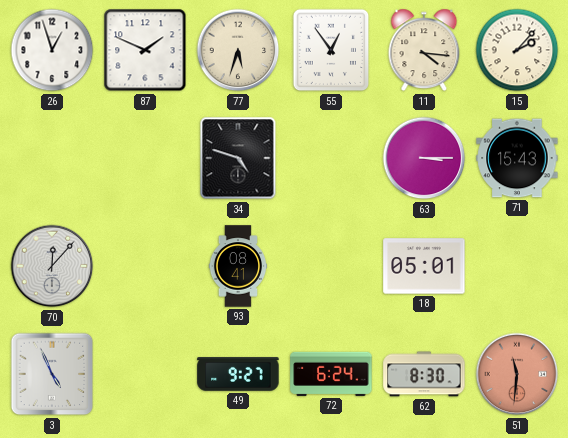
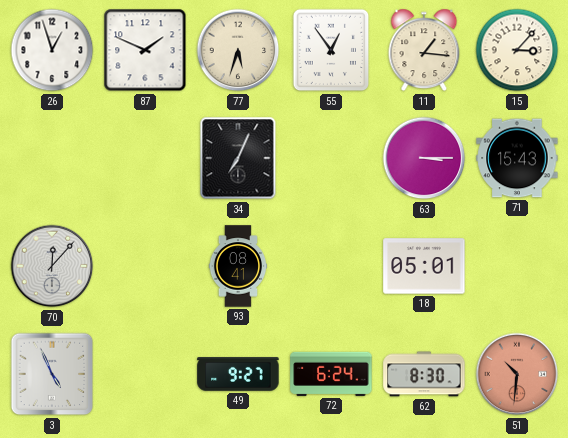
11: 4:16 -> 1:16
15: 2:07 -> 3:07
34: 4:48 -> 7:04
51: 11:31 -> 10:31
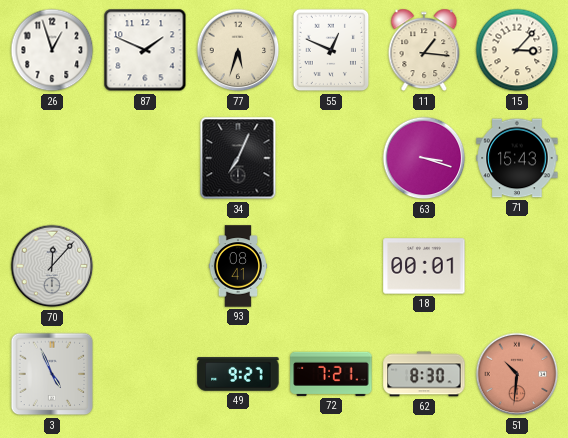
55: 12:54 -> 12:49
63: 3:15 -> 3:18
18: 05:01 -> 00:01
72: 6:24 -> 7:21
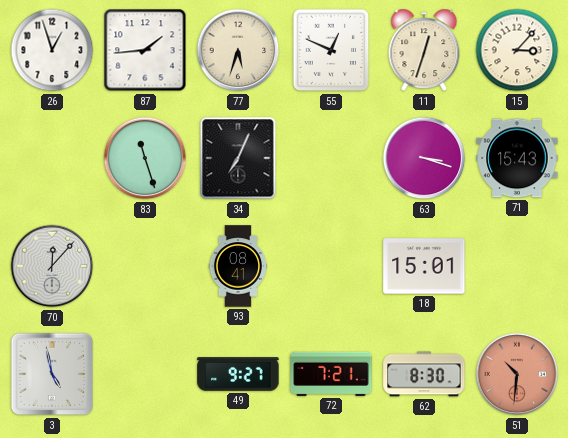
87: 1:49 -> 1:44
11: 1:16 -> 12:33
83: none -> 11:27
18: 00:01 -> 15:01
3: 4:56 -> 4:58
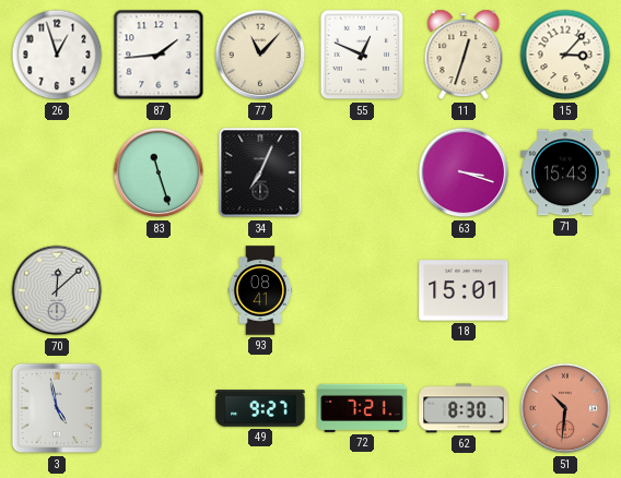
77: 5:33 -> 11:07
70: 12:07 -> 12:08
